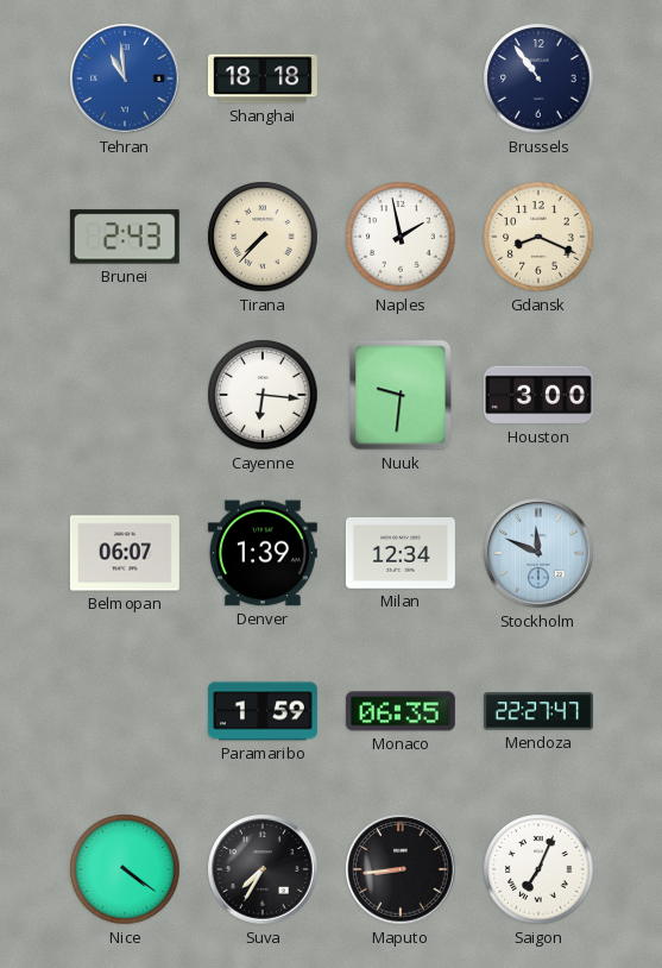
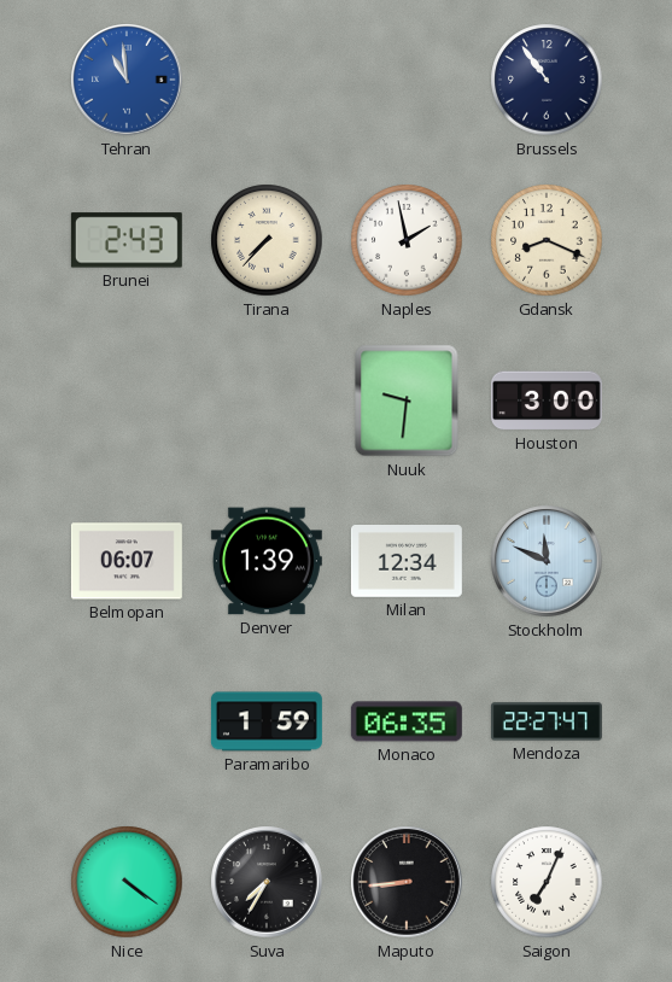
Shanghai: 18:18 -> none
Cayenne: 6:16 -> none
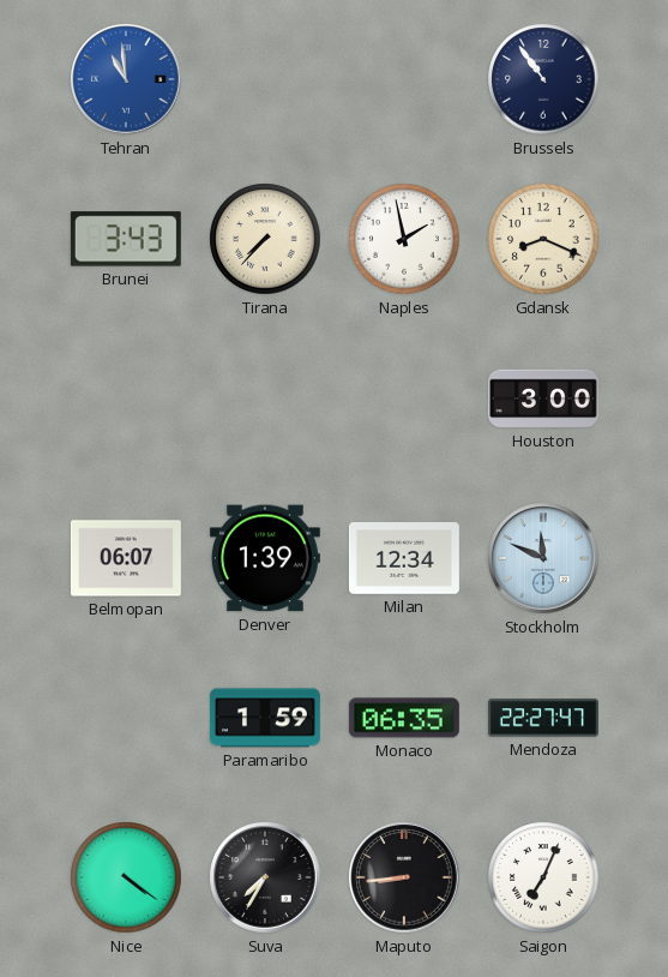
Brunei: 2:43 -> 3:43
Nuuk: 9:31 -> none
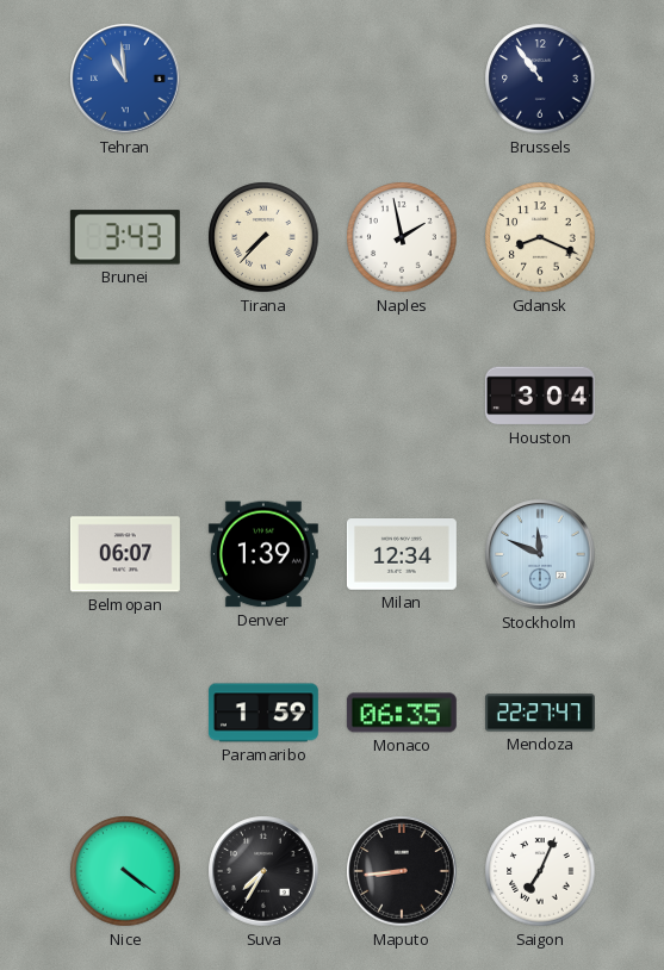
Houston: 3:00 -> 3:04
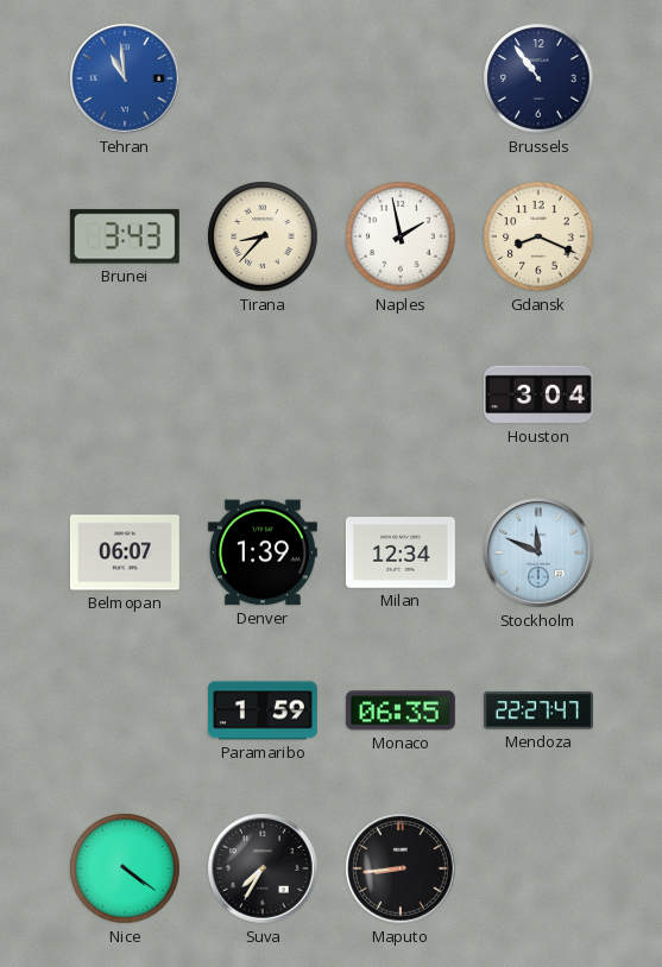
Tirana: 7:37 -> 8:37
Saigon: 7:04 -> none
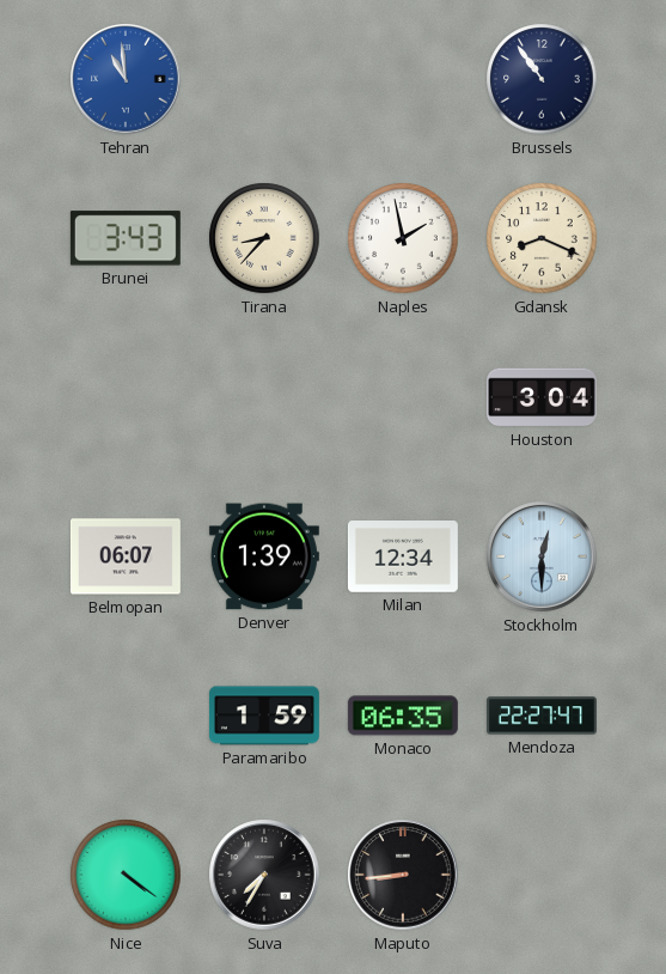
Stockholm: 11:49 -> 12:30
